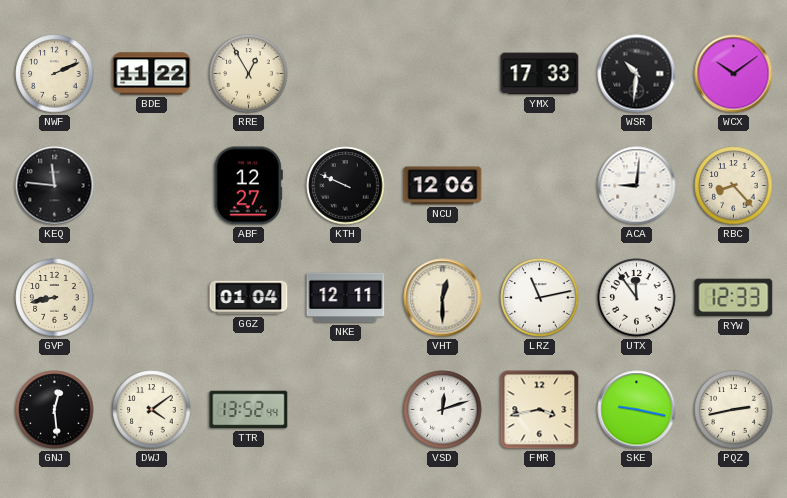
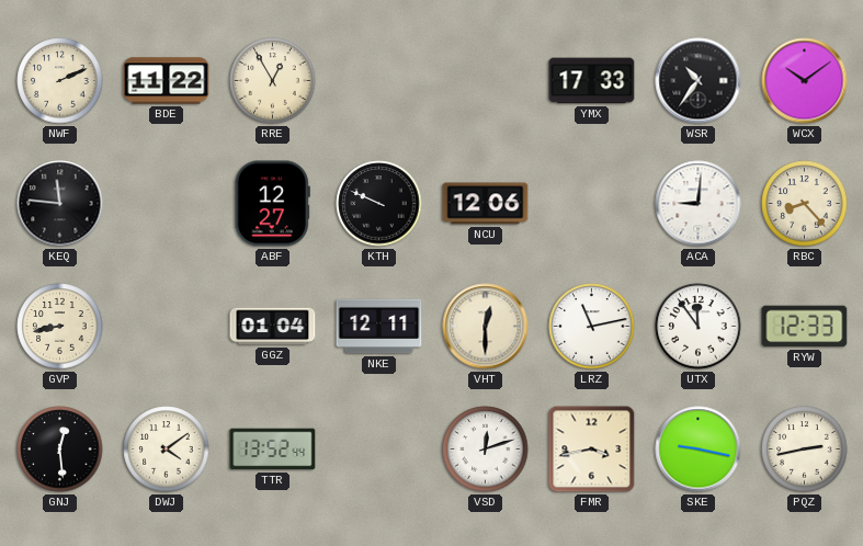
WSR: 10:31 -> 10:36
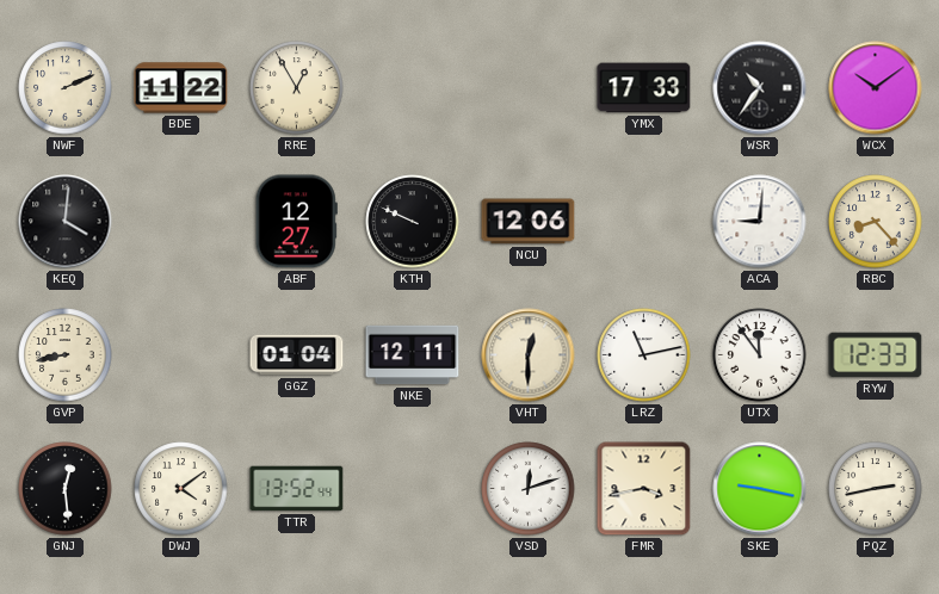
KEQ: 11:46 -> 4:01
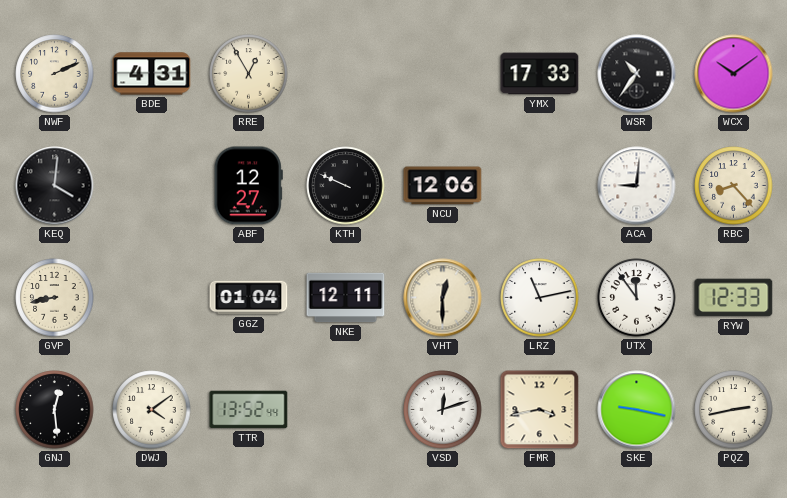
BDE: 11:22 -> 4:31
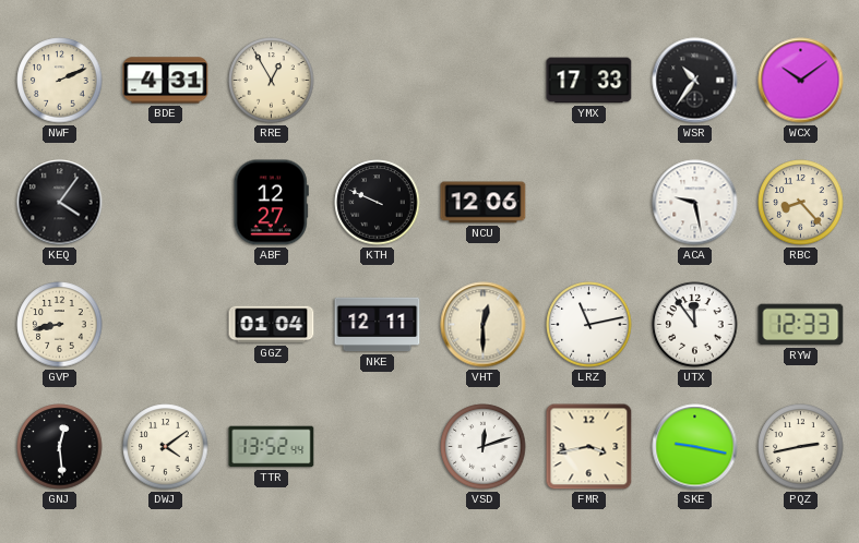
KEQ: 4:01 -> 4:06
ACA: 9:01 -> 9:28
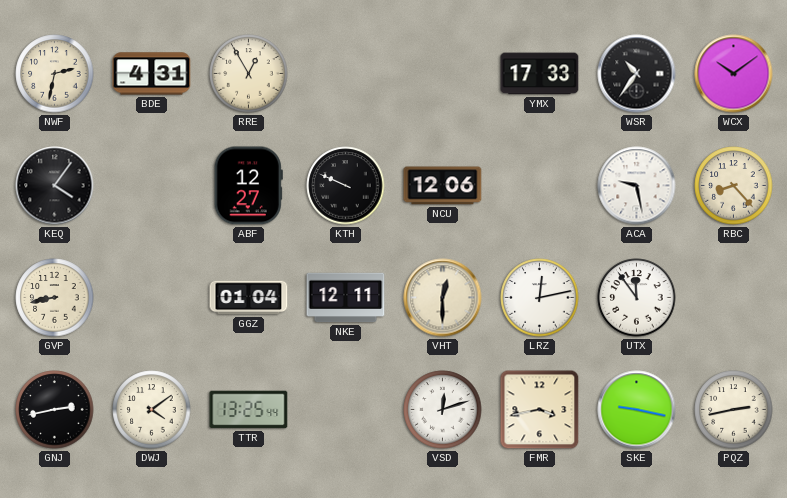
NWF: 2:11 -> 2:32
LRZ: 11:13 -> 12:13
RYW: 12:33 -> none
GNJ: 12:29 -> 2:43
TTR: 13:52 -> 13:25
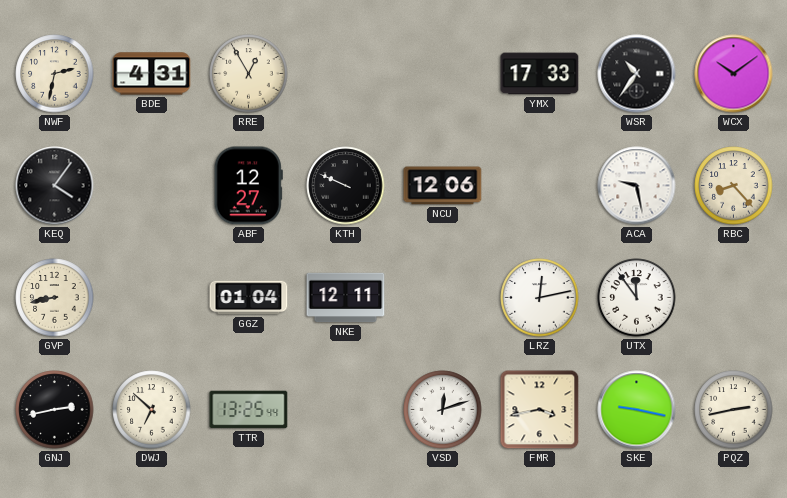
VHT: 12:30 -> none
DWJ: 4:09 -> 6:52
